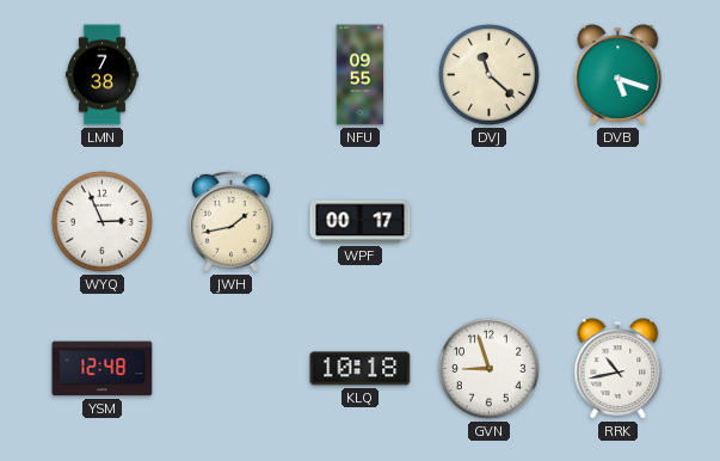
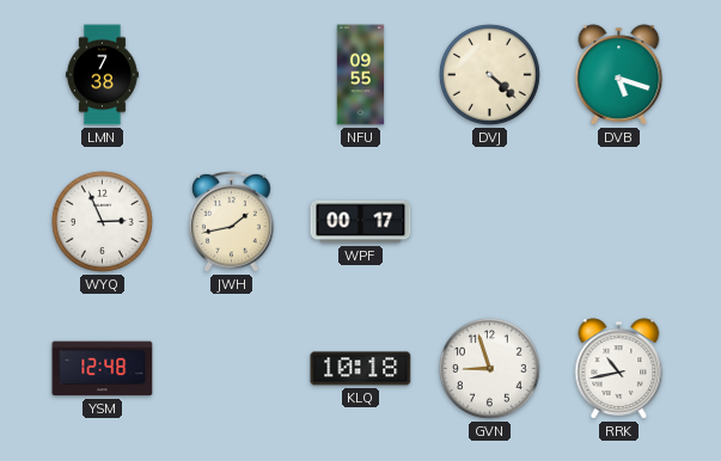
DVJ: 11:22 -> 4:22
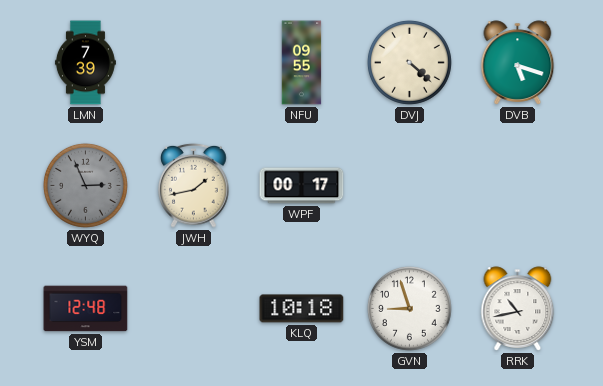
LMN: 7:38 -> 7:39
WYQ dial: white -> grey
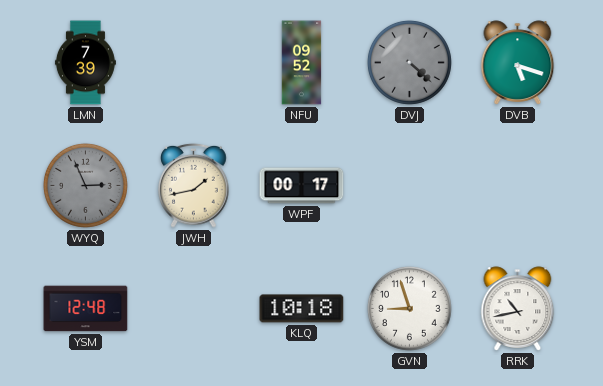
NFU: 09:55 -> 09:52
DVJ dial: cream -> grey
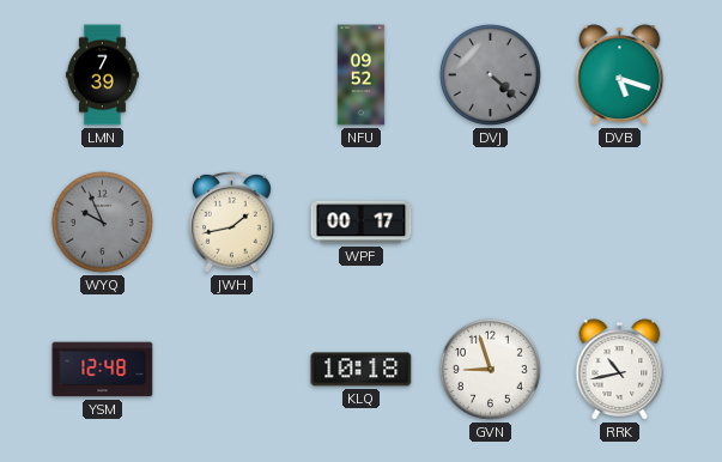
WYQ: 2:56 -> 9:56
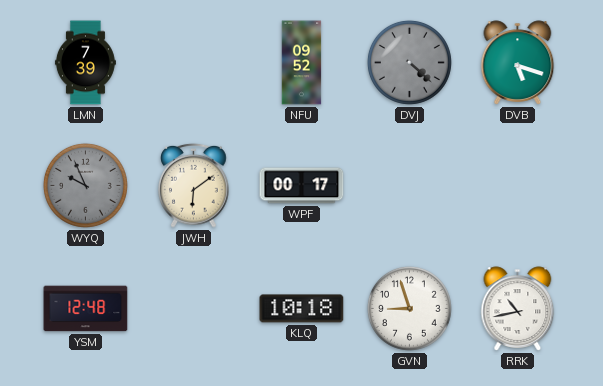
JWH: 1:43 -> 6:09
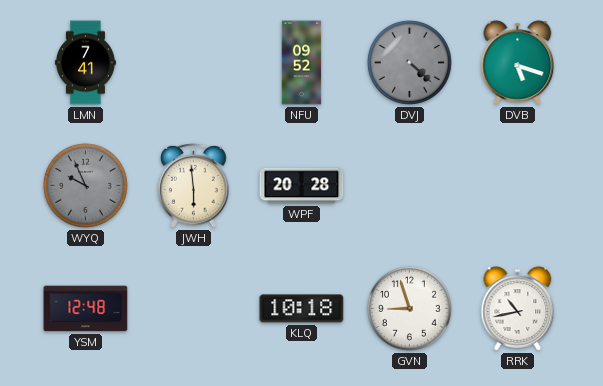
LMN: 7:39 -> 7:41
JWH: 6:09 -> 5:59
WPF: 00:17 -> 20:28
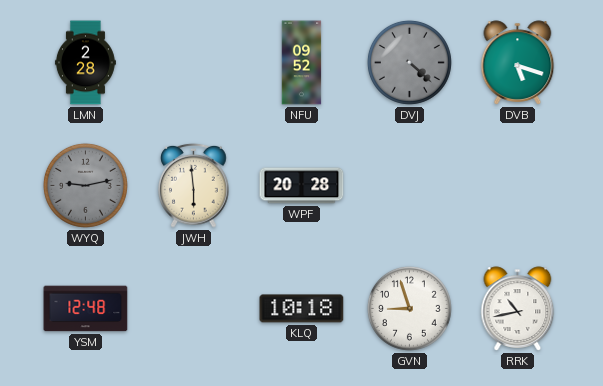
LMN: 7:41 -> 2:28
WYQ: 9:56 -> 9:13
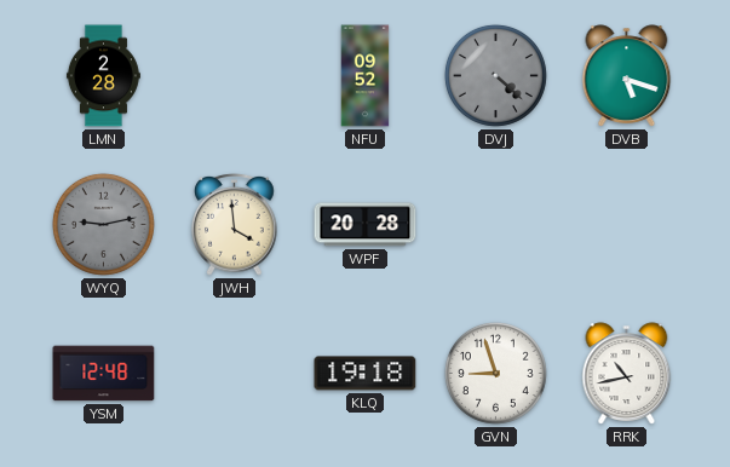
JWH: 5:59 -> 3:59
KLQ: 10:18 -> 19:18
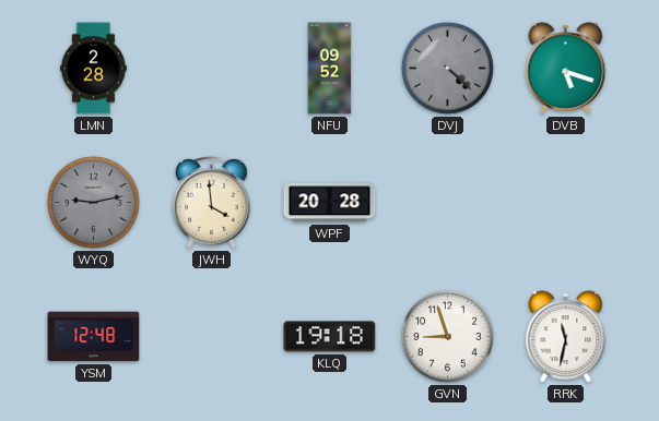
RRK: 10:43 -> 11:32
